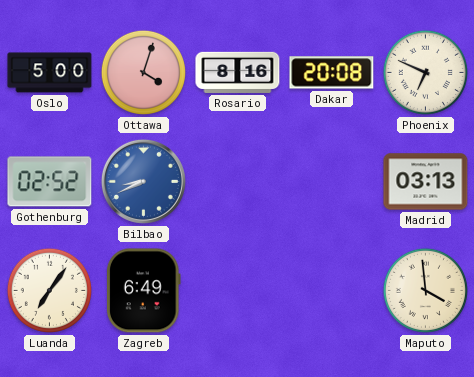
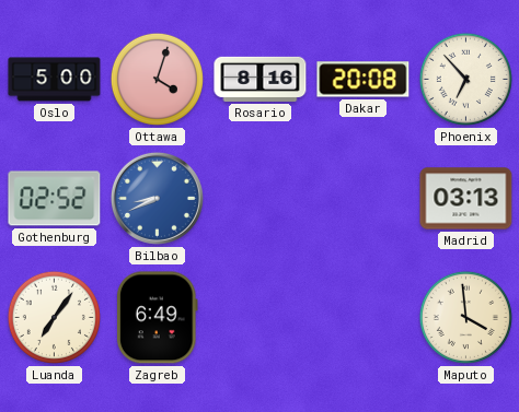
Phoenix: 6:49 -> 6:53
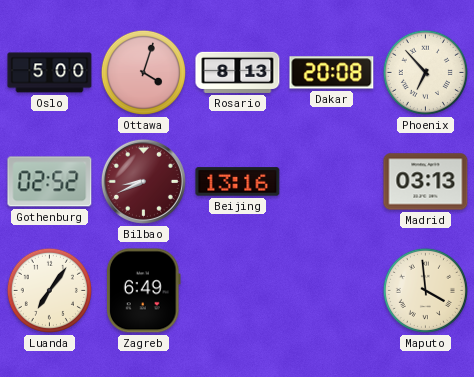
Rosario: 8:16 -> 8:13
Bilbao dial: blue -> burgundy
Beijing: none -> 13:16
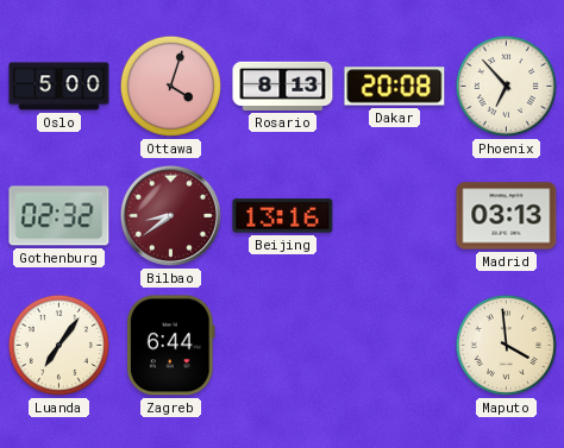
Gothenburg: 02:52 -> 02:32
Bilbao: 8:41 -> 8:39
Zagreb: 6:49 -> 6:44
